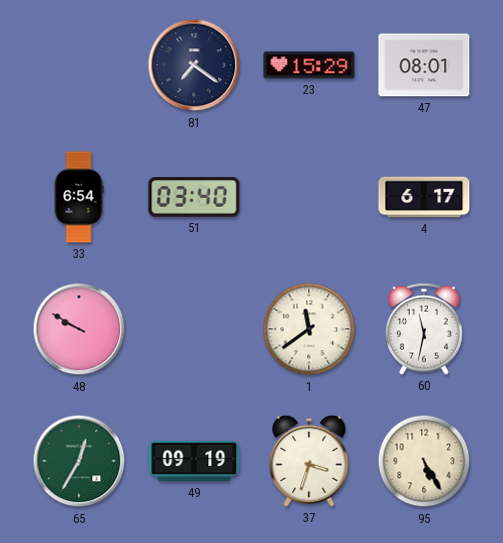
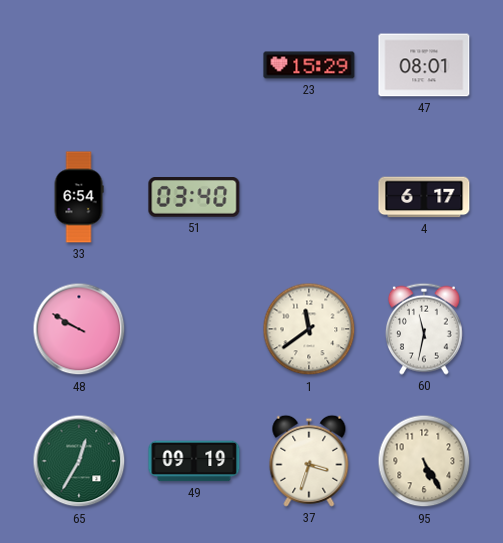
81: 7:21 -> none
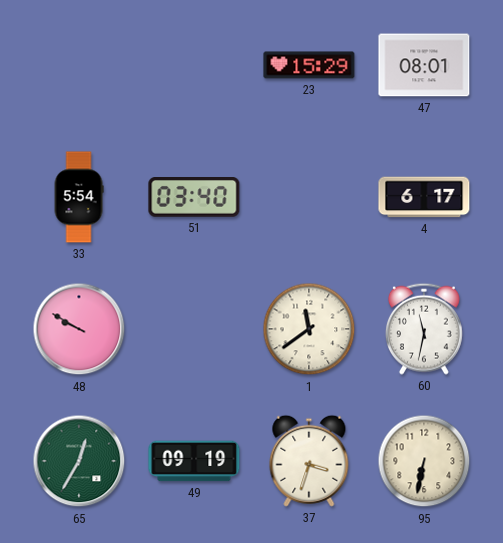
33: 6:54 -> 5:54
95: 5:25 -> 6:32
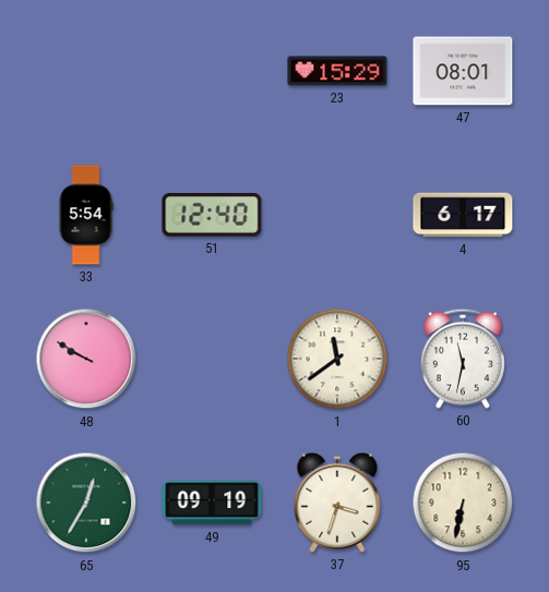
51: 03:40 -> 12:40
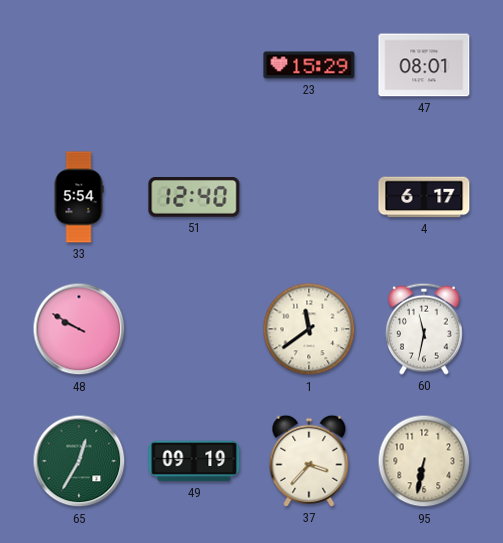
37: 3:33 -> 3:37
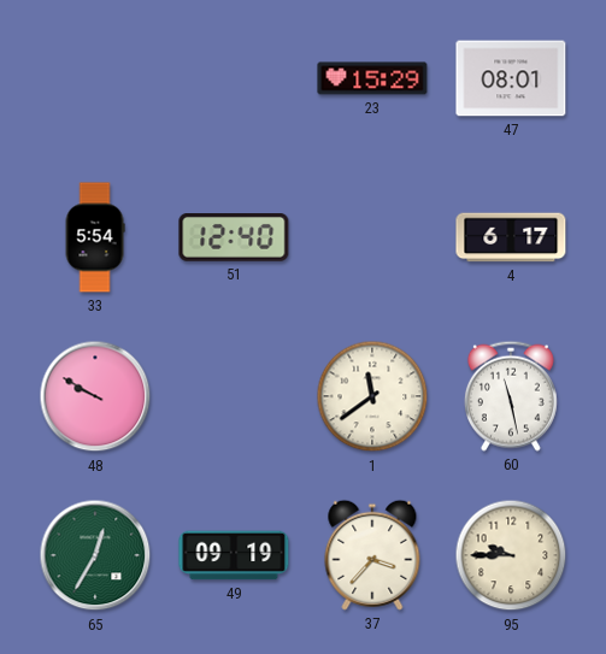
60: 11:32 -> 11:28
95: 6:32 -> 9:45
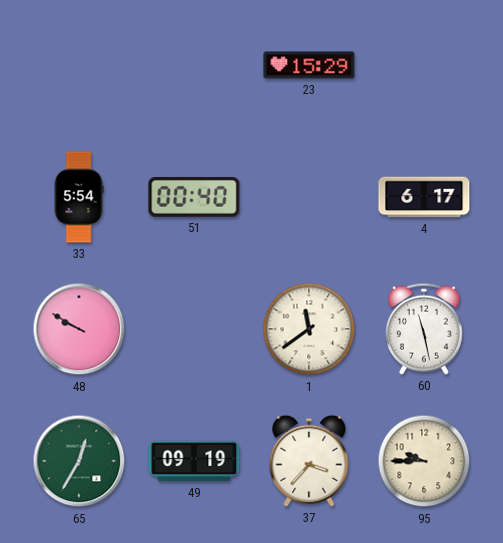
47: 08:01 -> none
51: 12:40 -> 00:40
